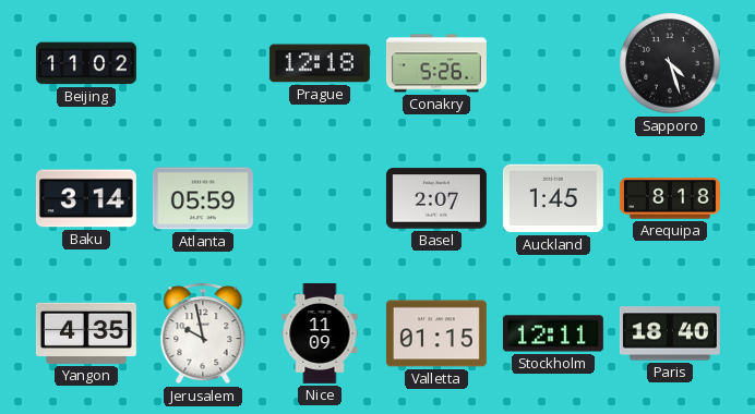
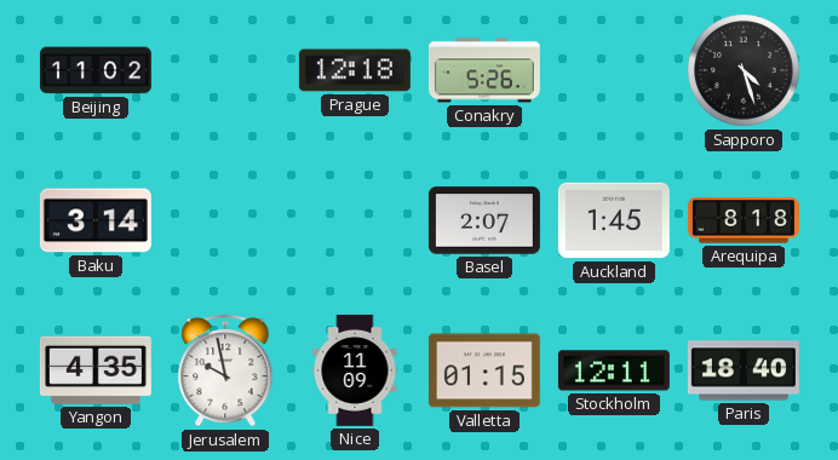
Atlanta: 05:59 -> none
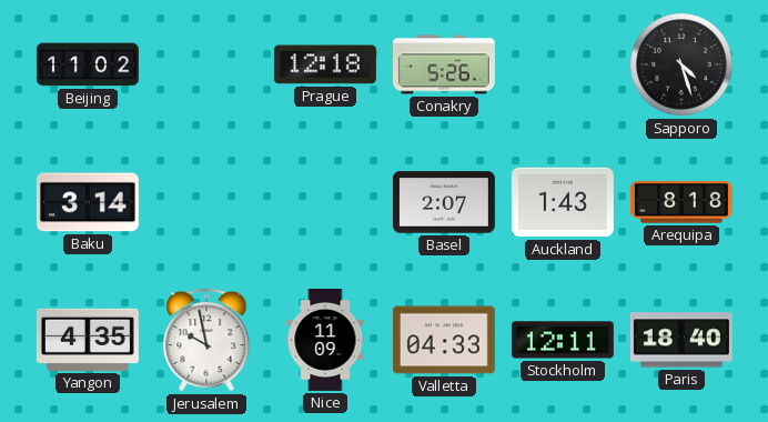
Auckland: 1:45 -> 1:43
Valletta: 01:15 -> 04:33
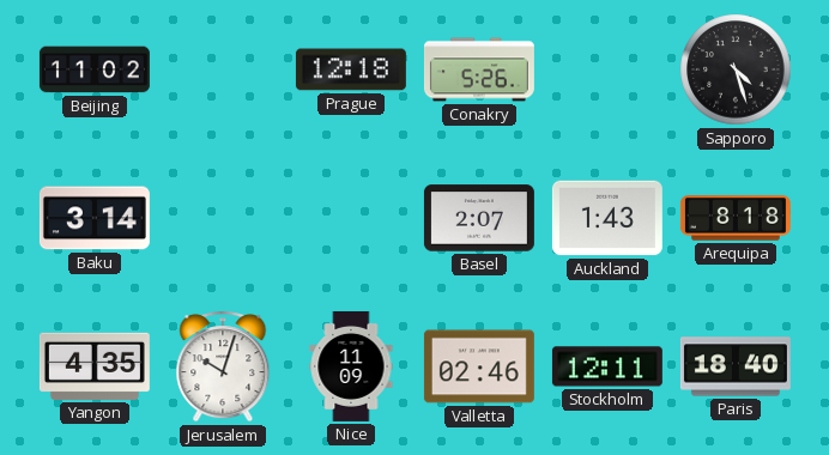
Jerusalem: 9:58 -> 10:03
Valletta: 04:33 -> 02:46
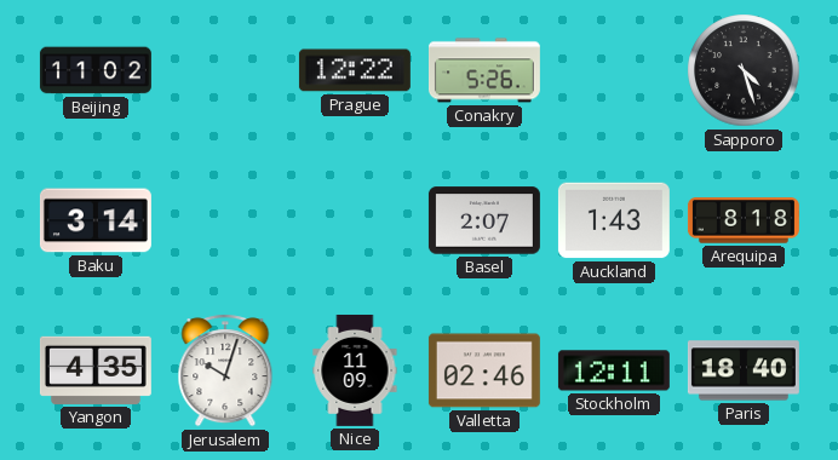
Prague: 12:18 -> 12:22
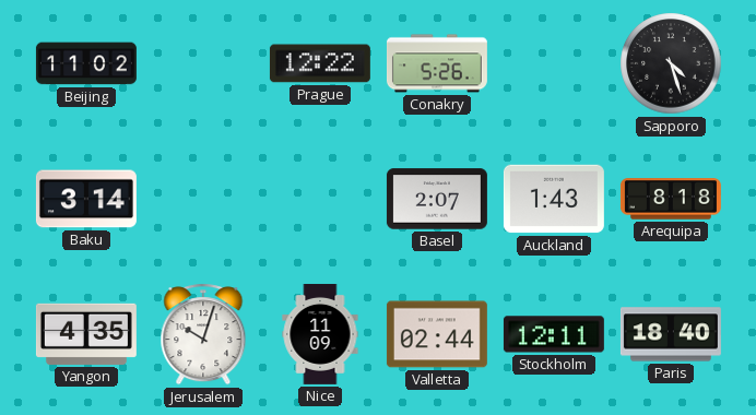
Valletta: 02:46 -> 02:44
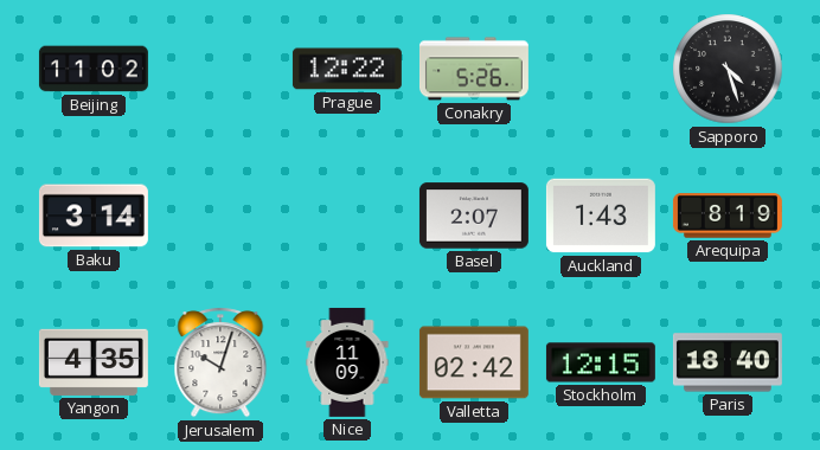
Arequipa: 8:18 -> 8:19
Valletta: 02:44 -> 02:42
Stockholm: 12:11 -> 12:15
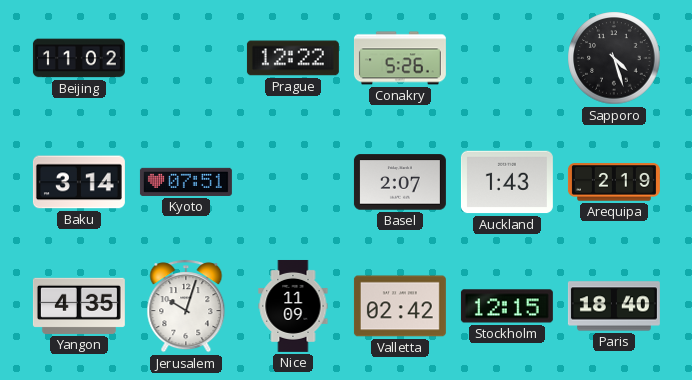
Kyoto: none -> 07:51
Arequipa: 8:19 -> 2:19
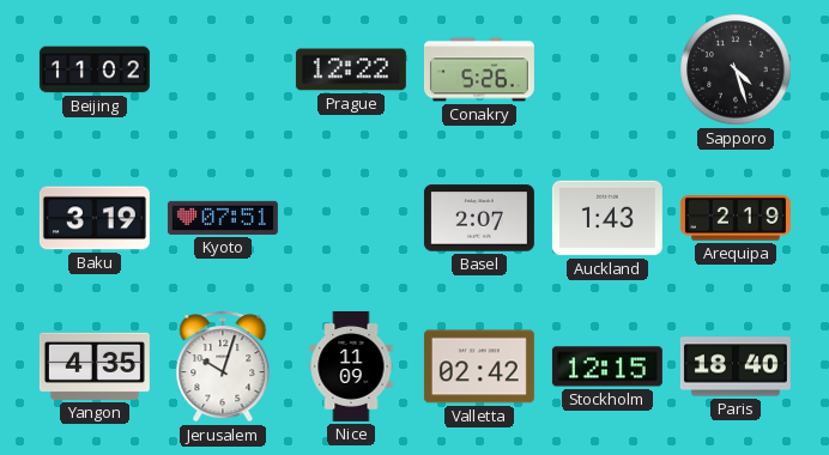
Baku: 3:14 -> 3:19
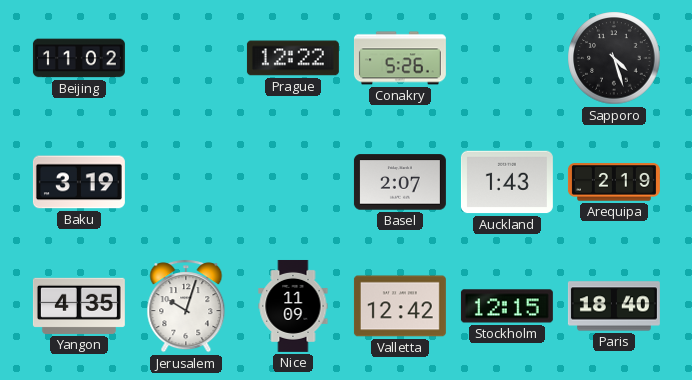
Kyoto: 07:51 -> none
Valletta: 02:42 -> 12:42
